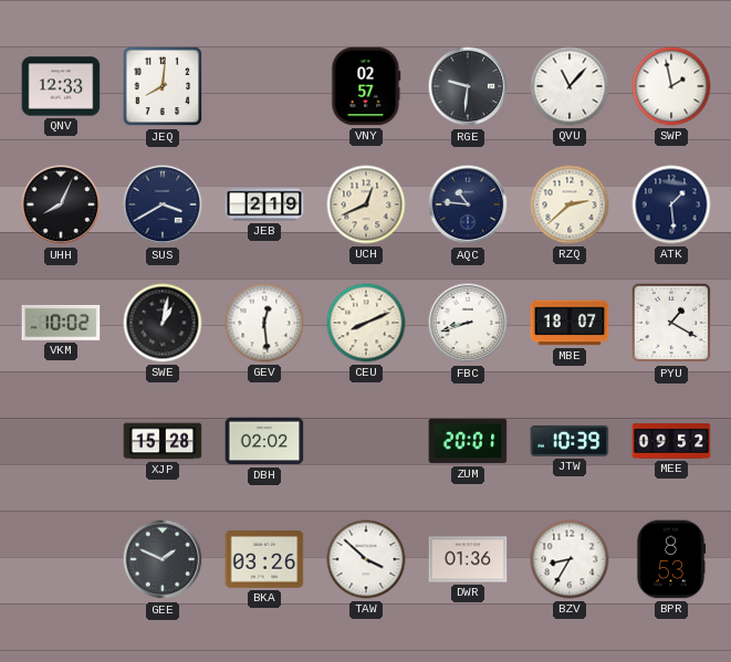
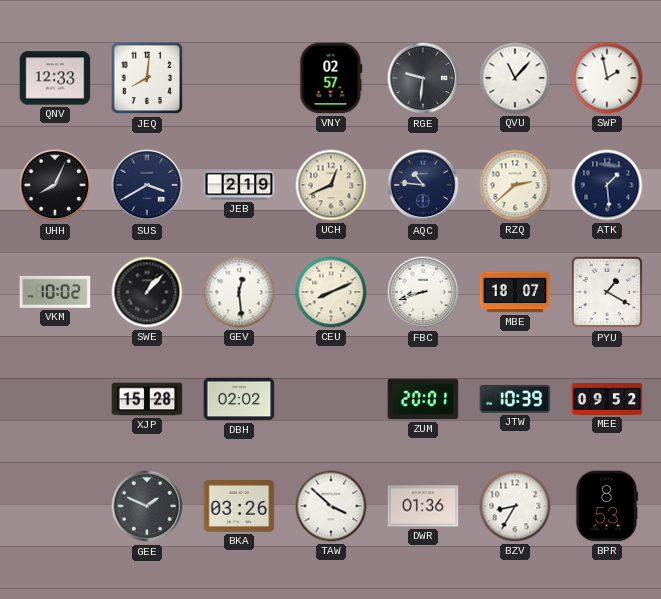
SWE: 1:02 -> 1:07
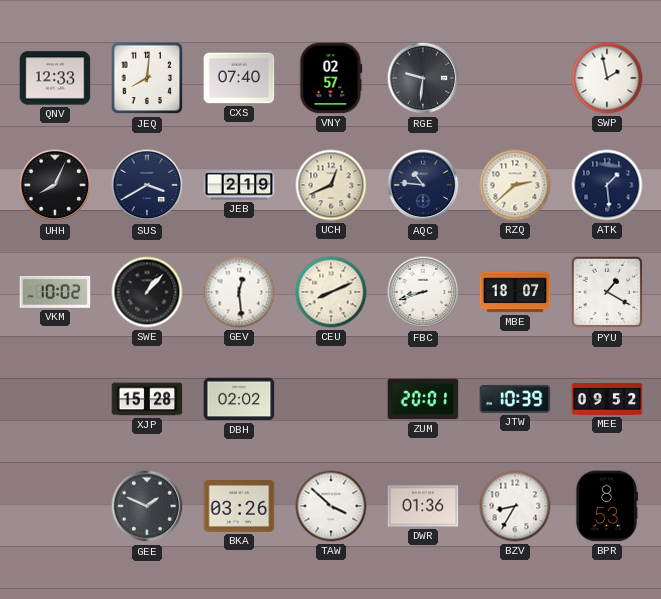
CXS: none -> 07:40
QVU: 11:07 -> none
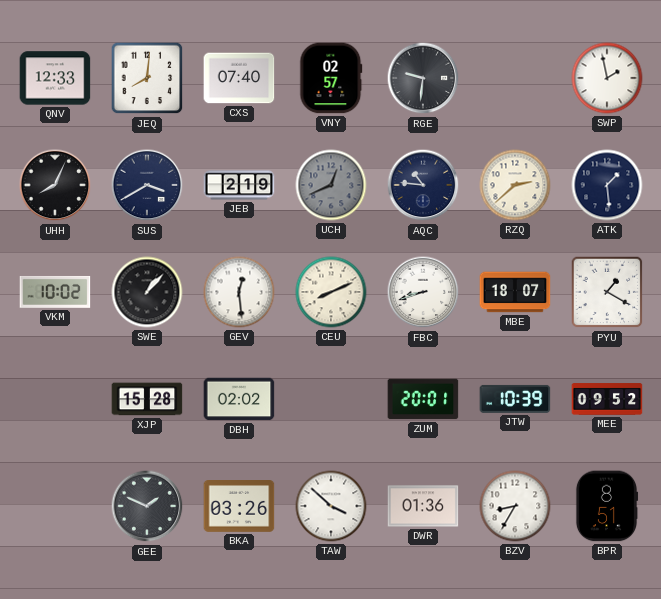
UCH dial: cream -> grey
BPR: 8:53 -> 8:51
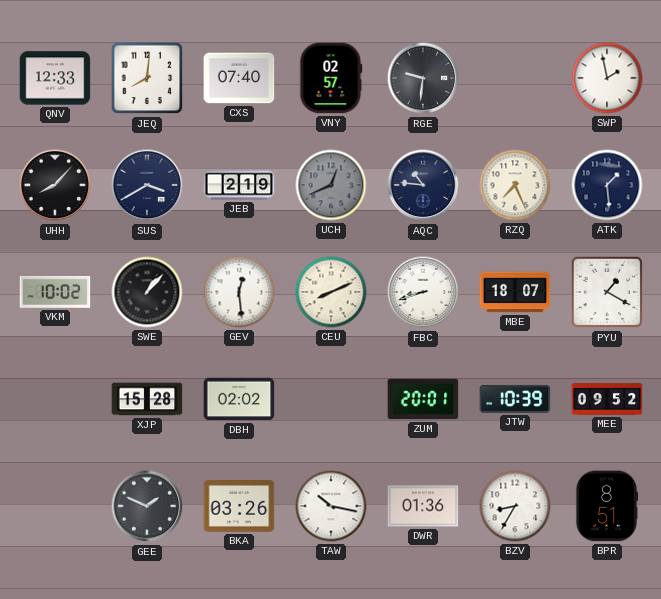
UHH: 8:04 -> 8:07
RZQ: 2:38 -> 7:26
TAW: 3:52 -> 10:17
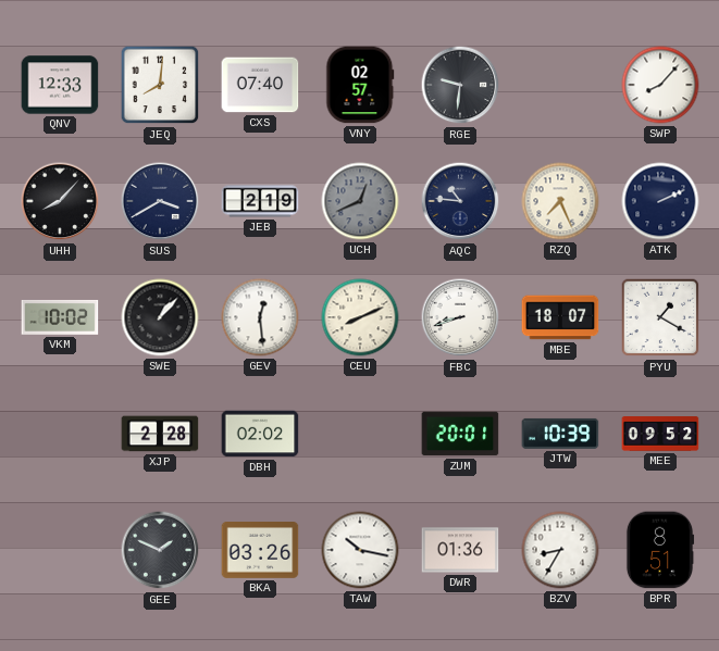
SWP: 1:58 -> 8:07
ATK: 1:29 -> 2:11
XJP: 15:28 -> 2:28
